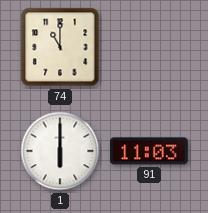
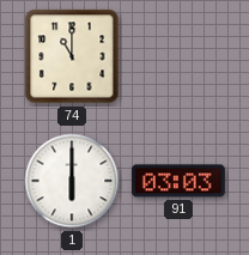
91: 11:03 -> 03:03
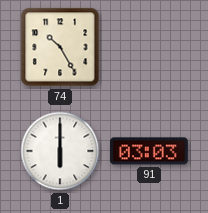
74: 11:00 -> 10:25
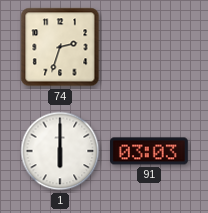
74: 10:25 -> 2:33
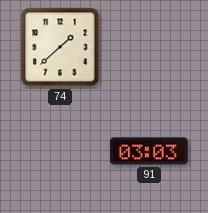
74: 2:33 -> 1:38
1: 6:00 -> none
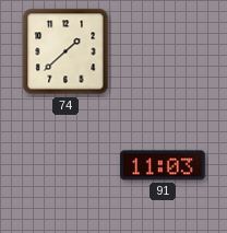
91: 03:03 -> 11:03
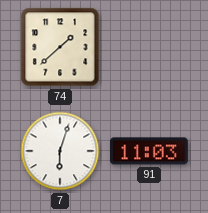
7: none -> 6:03
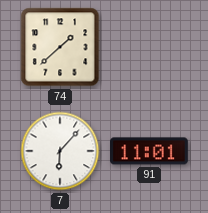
7: 6:03 -> 6:07
91: 11:03 -> 11:01
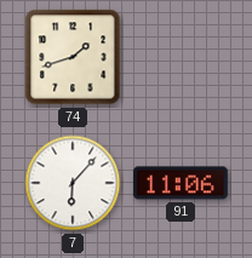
74: 1:38 -> 1:42
91: 11:01 -> 11:06
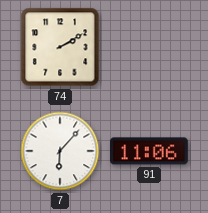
74: 1:42 -> 2:10
